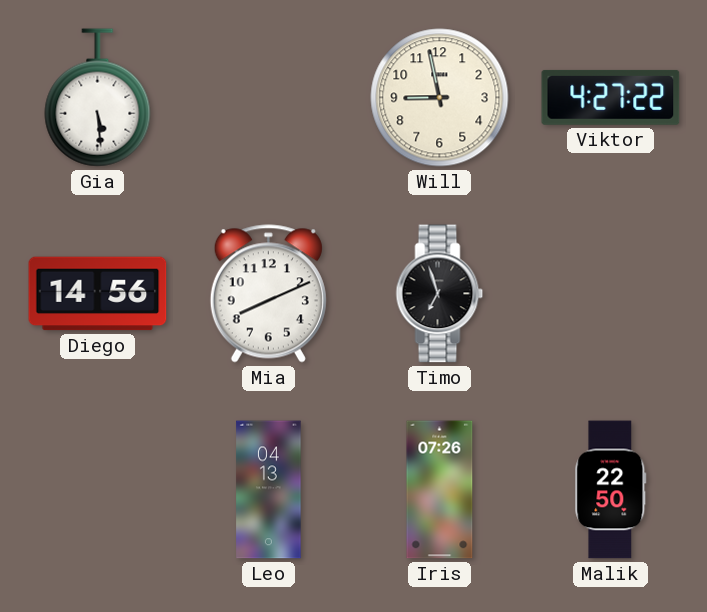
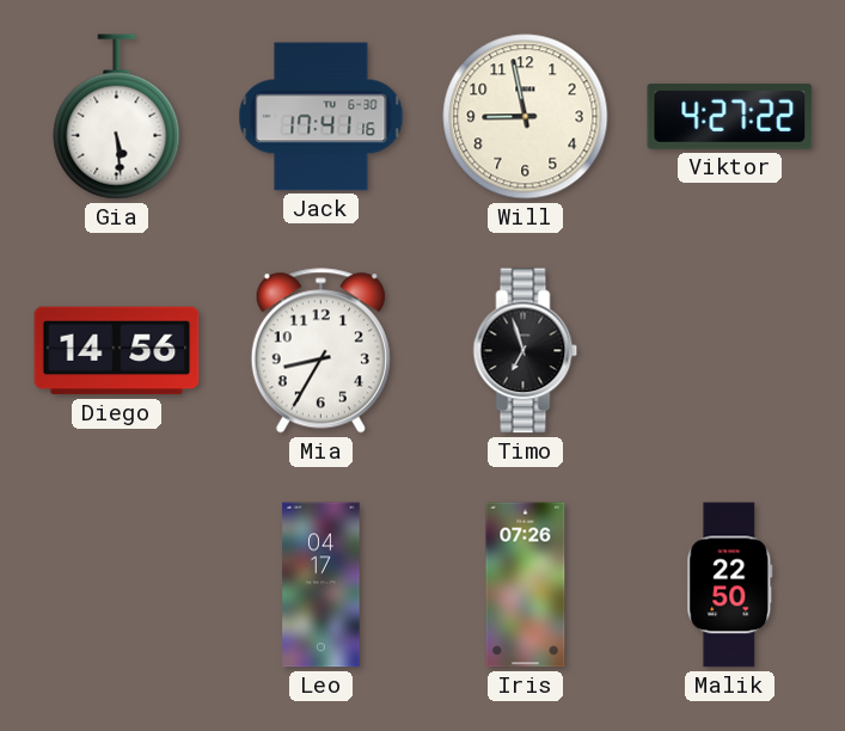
Jack: none -> 17:41
Mia: 8:11 -> 8:35
Leo: 04:13 -> 04:17
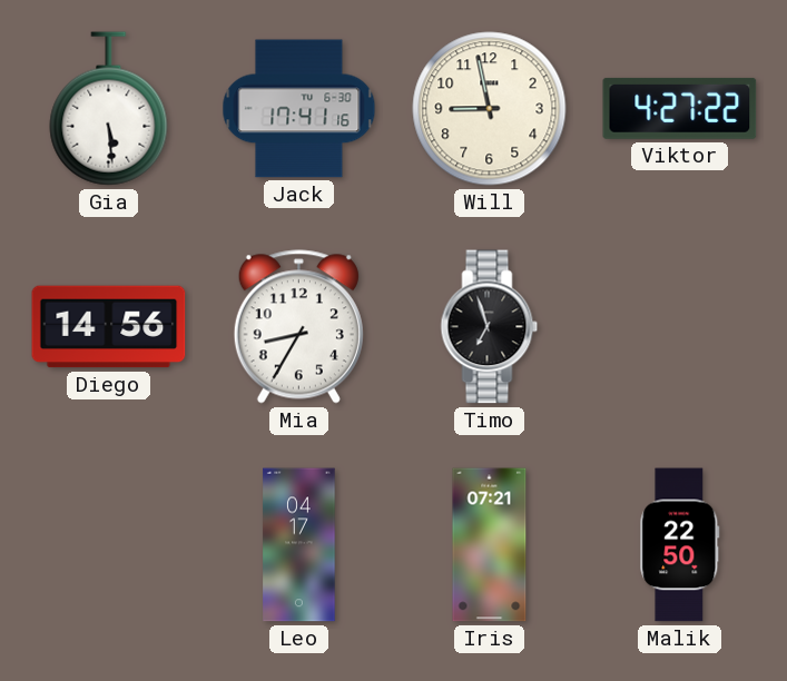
Iris: 07:26 -> 07:21
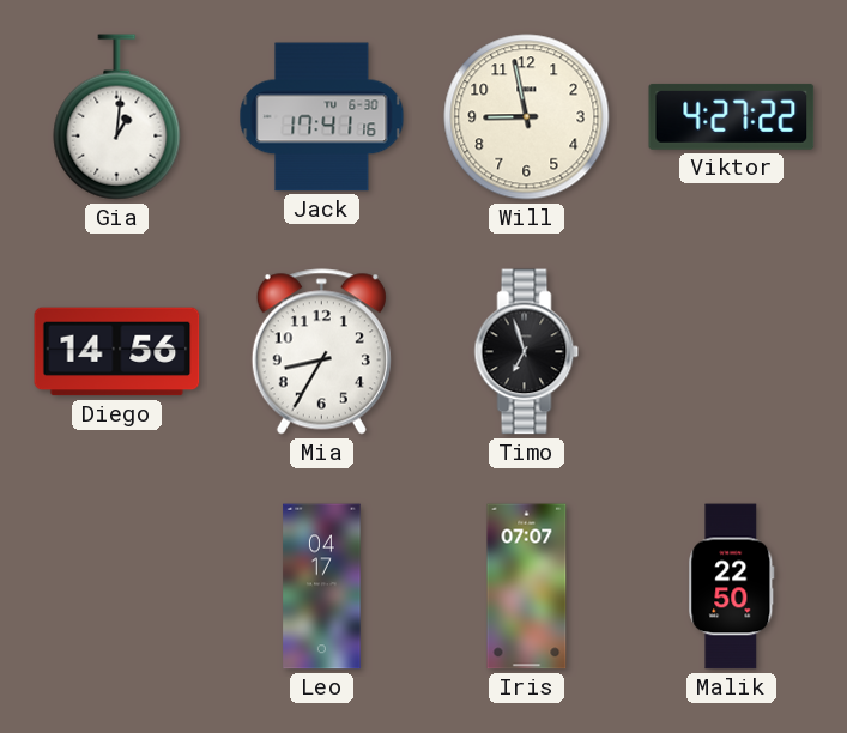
Gia: 5:29 -> 1:01
Iris: 07:21 -> 07:07
